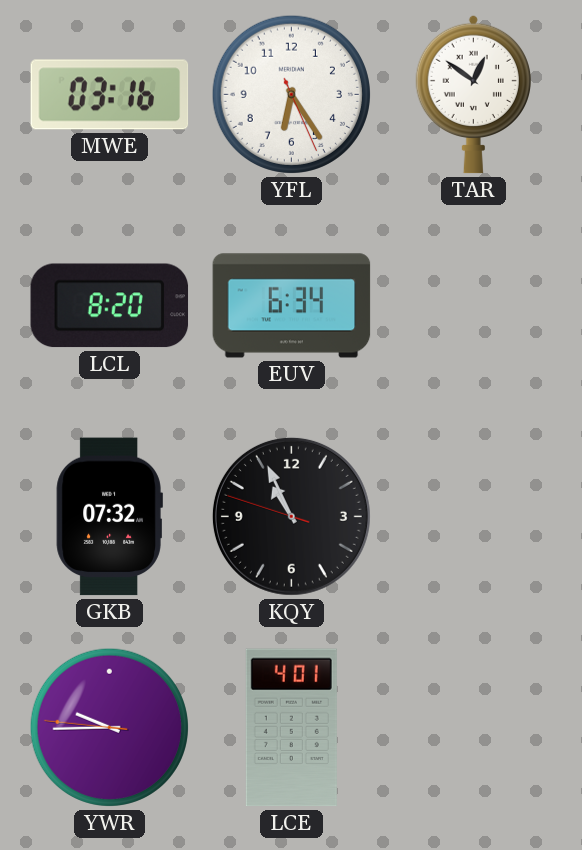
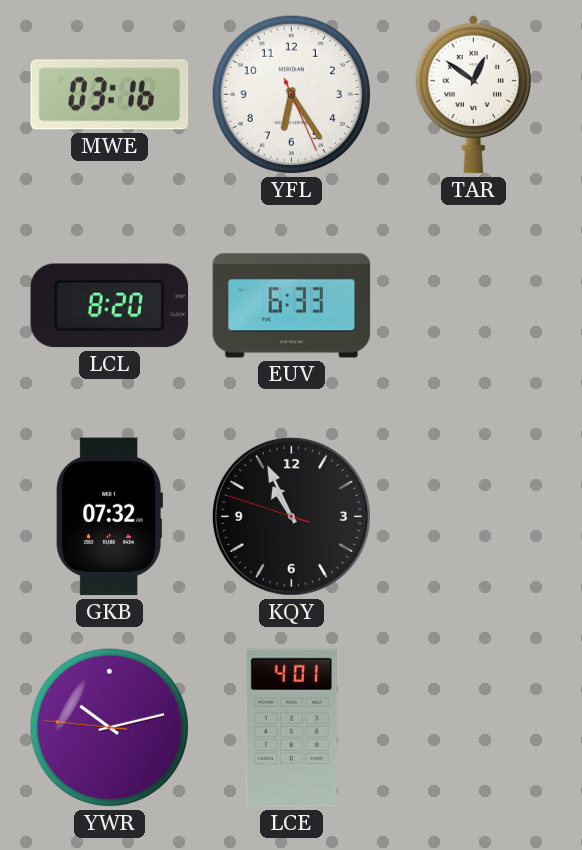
EUV: 6:34 -> 6:33
YWR: 9:44 -> 10:12
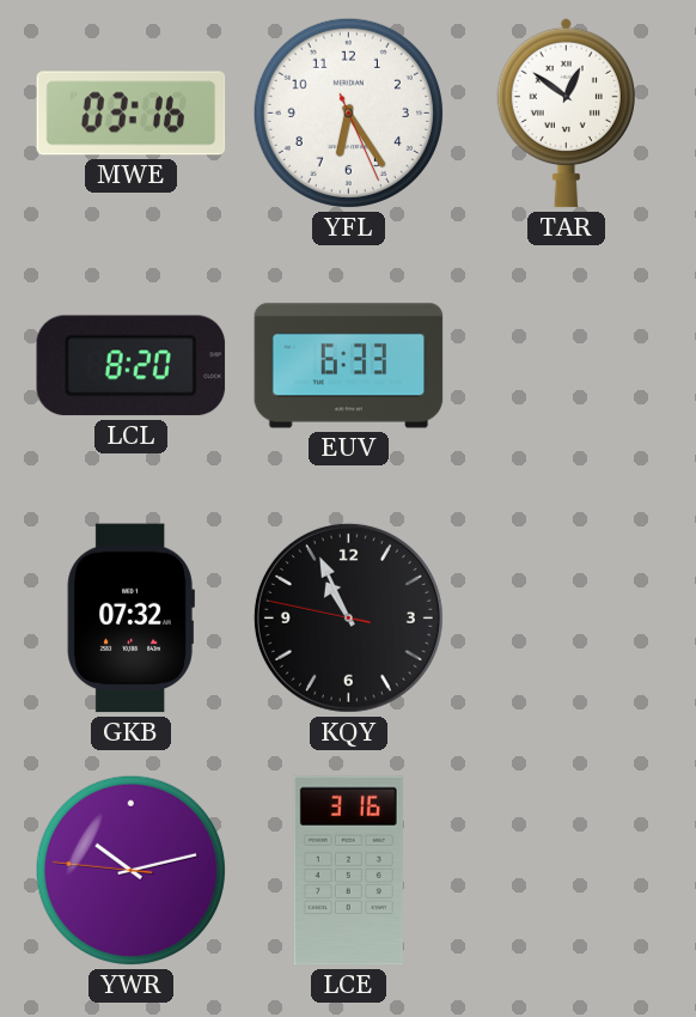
KQY: 10:55:48 -> 10:55:47
LCE: 4:01 -> 3:16
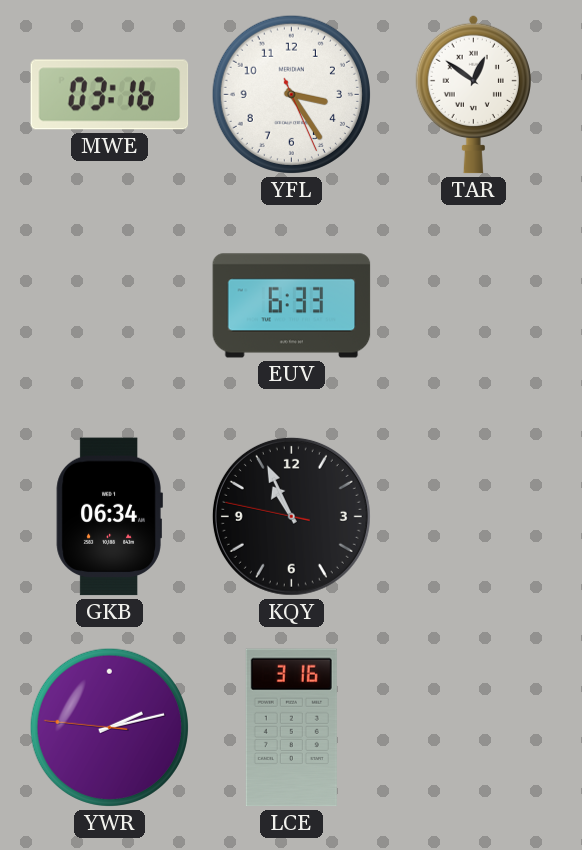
YFL: 6:24 -> 3:24
LCL: 8:20 -> none
GKB: 07:32 -> 06:34
YWR: 10:12 -> 2:12
